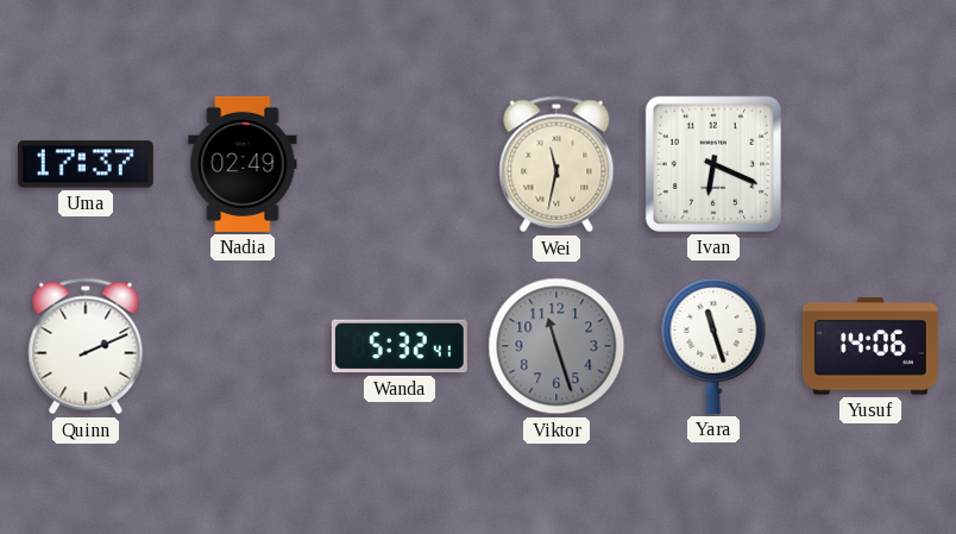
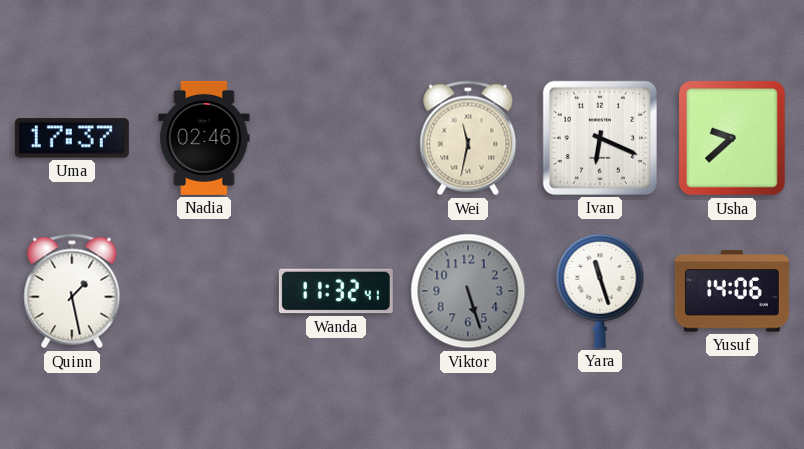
Nadia: 02:49 -> 02:46
Usha: none -> 9:38
Quinn: 2:11 -> 1:28
Wanda: 5:32 -> 11:32
Viktor: 11:27 -> 5:27
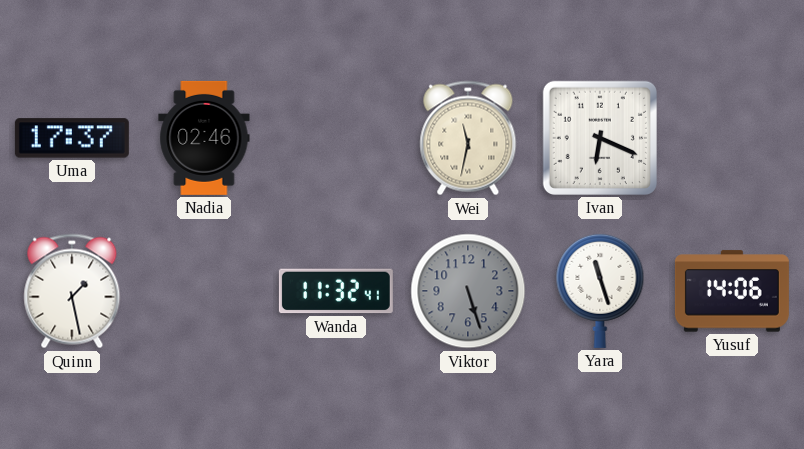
Usha: 9:38 -> none
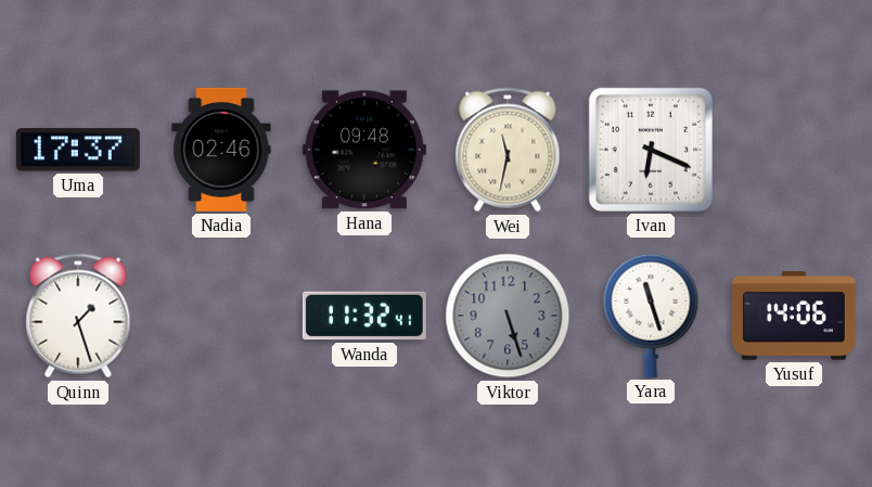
Hana: none -> 09:48
Quinn: 1:28 -> 1:27
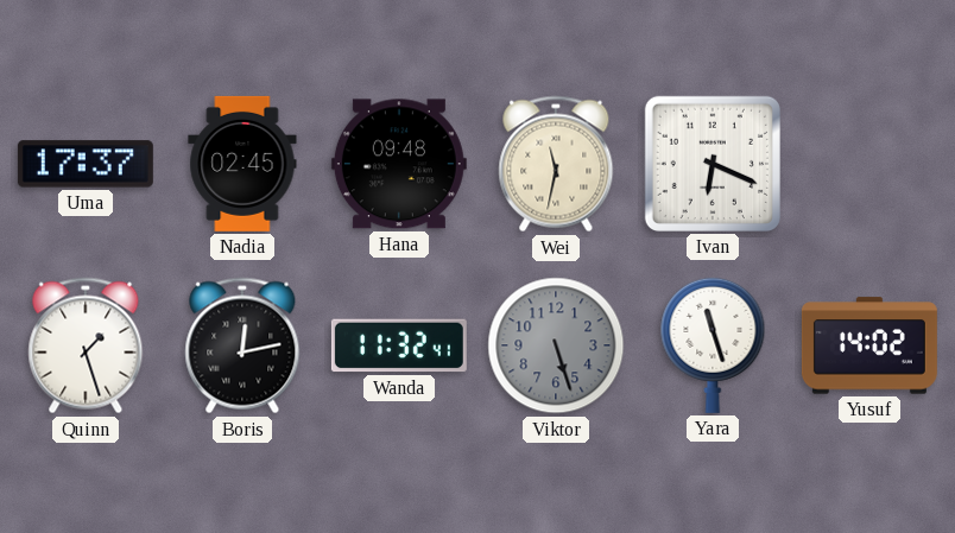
Nadia: 02:46 -> 02:45
Boris: none -> 12:13
Yusuf: 14:06 -> 14:02
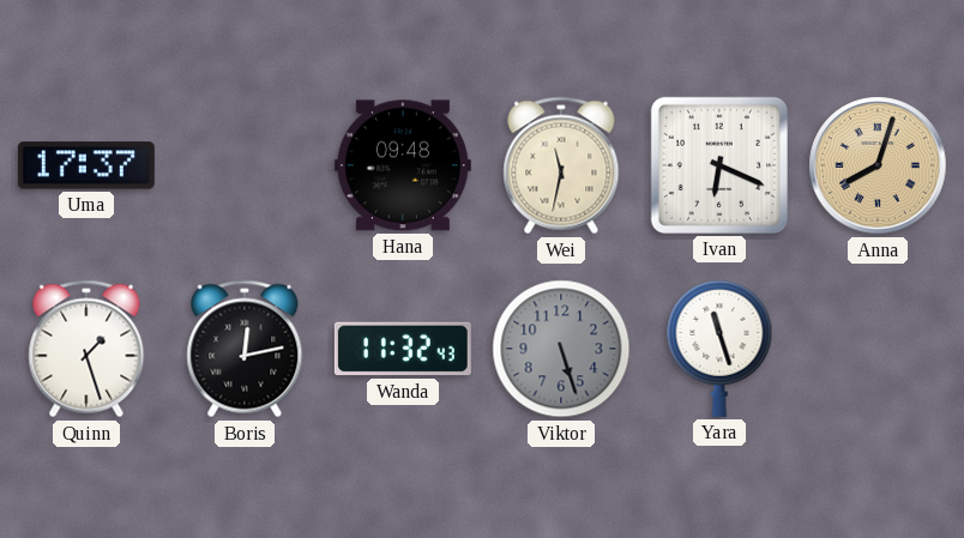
Nadia: 02:45 -> none
Anna: none -> 8:03
Wanda: 11:32:41 -> 11:32:43
Yusuf: 14:02 -> none
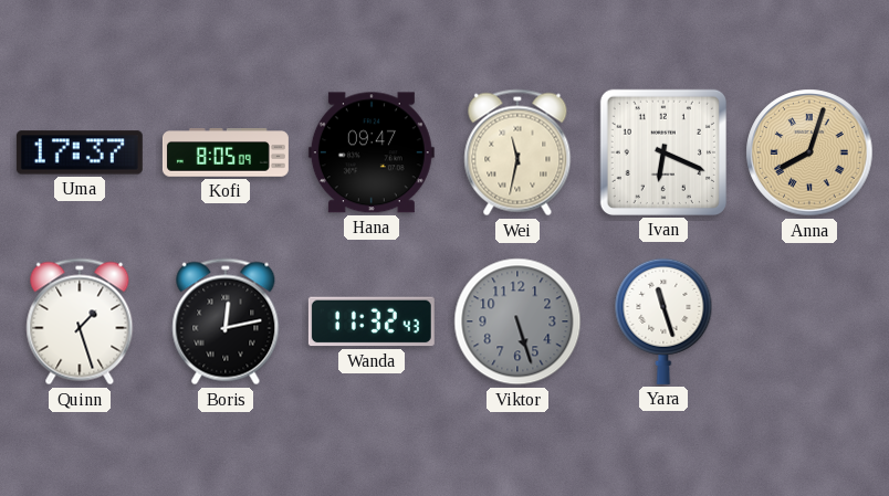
Kofi: none -> 8:05
Hana: 09:48 -> 09:47
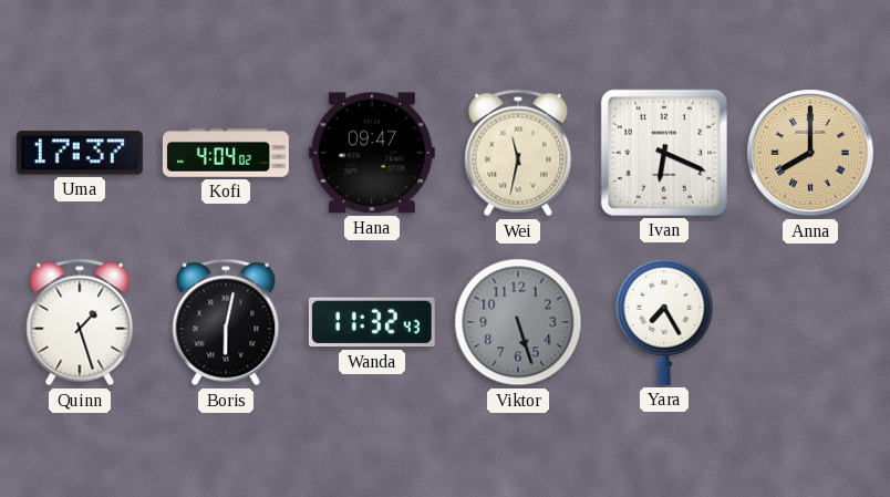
Kofi: 8:05 -> 4:04
Anna: 8:03 -> 8:00
Boris: 12:13 -> 6:02
Yara: 11:27 -> 7:25
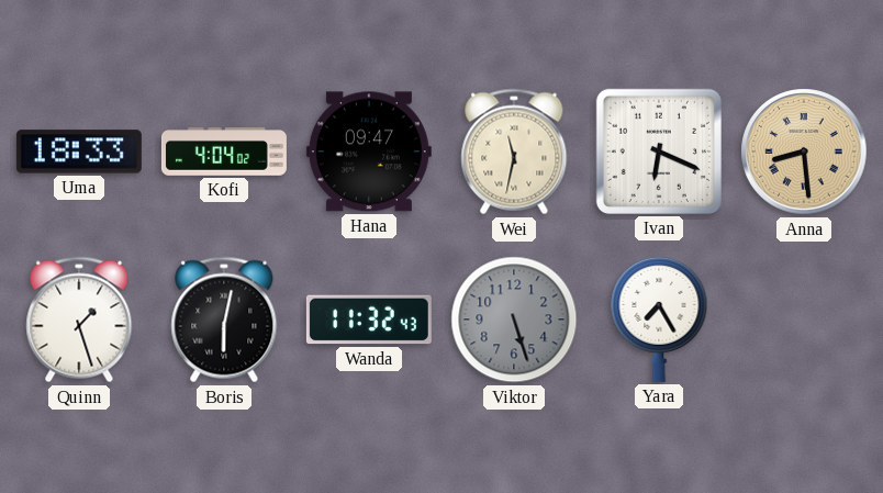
Uma: 17:37 -> 18:33
Anna: 8:00 -> 8:29
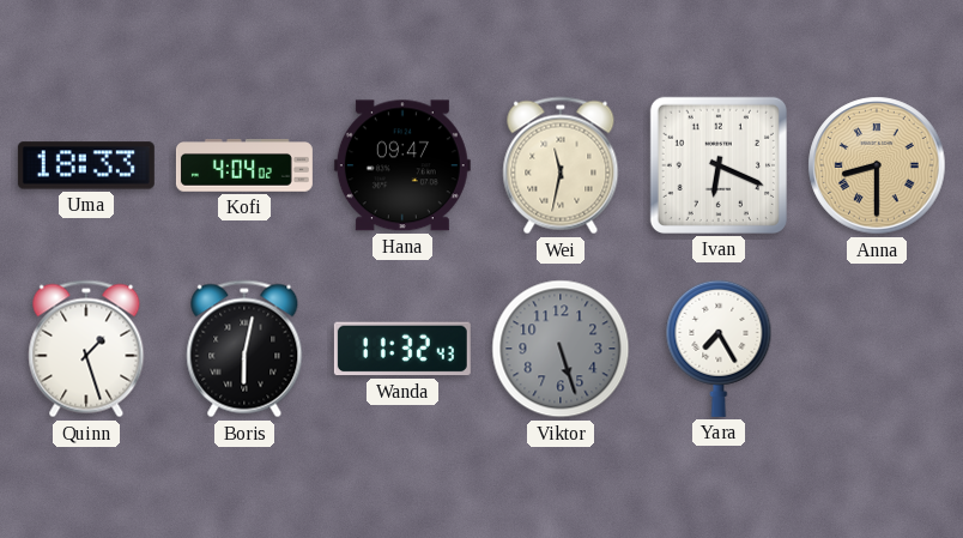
Anna: 8:29 -> 8:30
